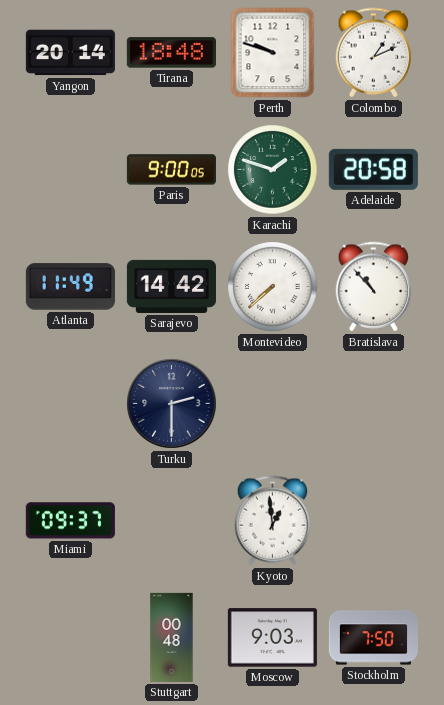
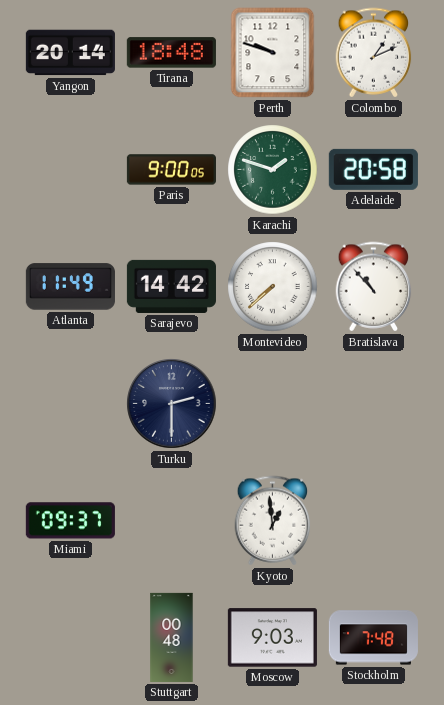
Stockholm: 7:50 -> 7:48
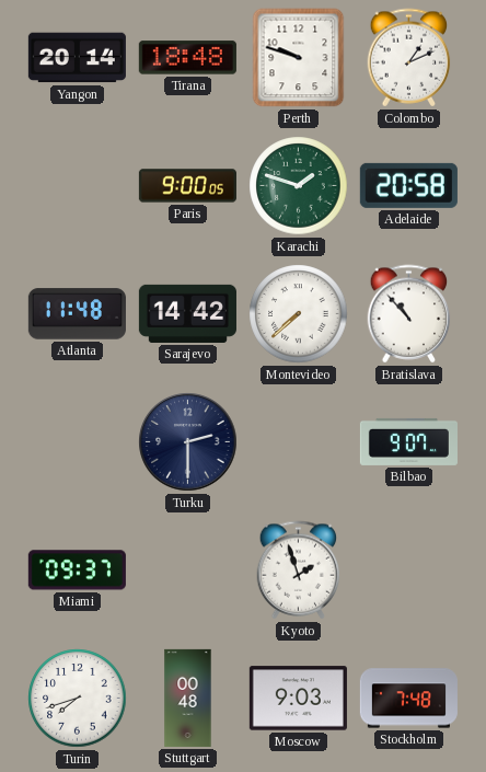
Atlanta: 11:49 -> 11:48
Bilbao: none -> 9:07
Kyoto: 12:59 -> 1:57
Turin: none -> 7:42
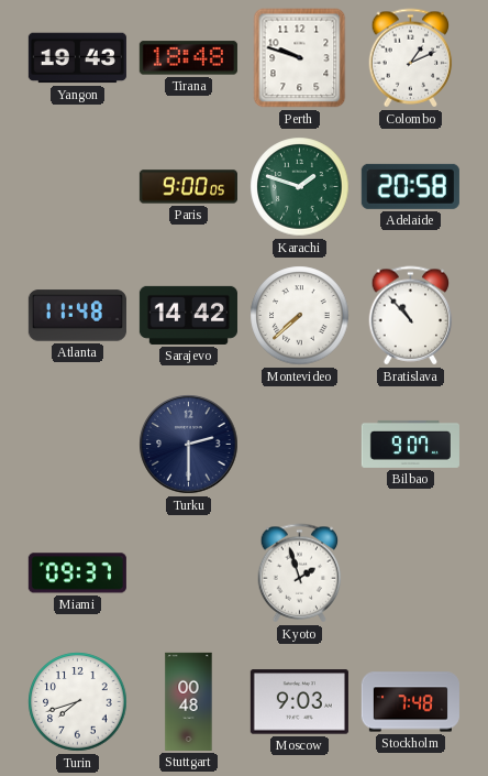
Yangon: 20:14 -> 19:43
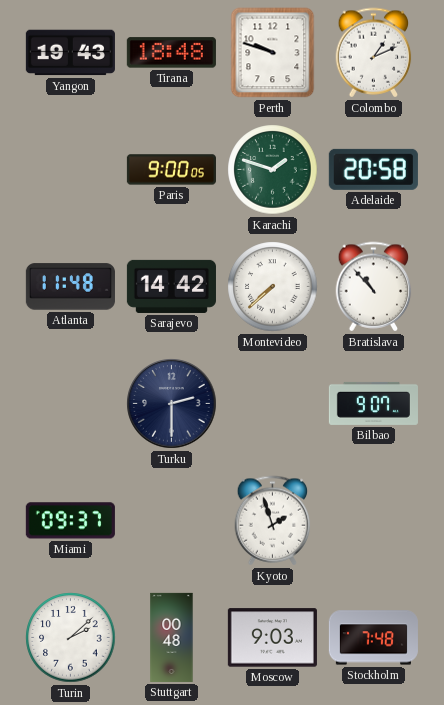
Turin: 7:42 -> 2:08
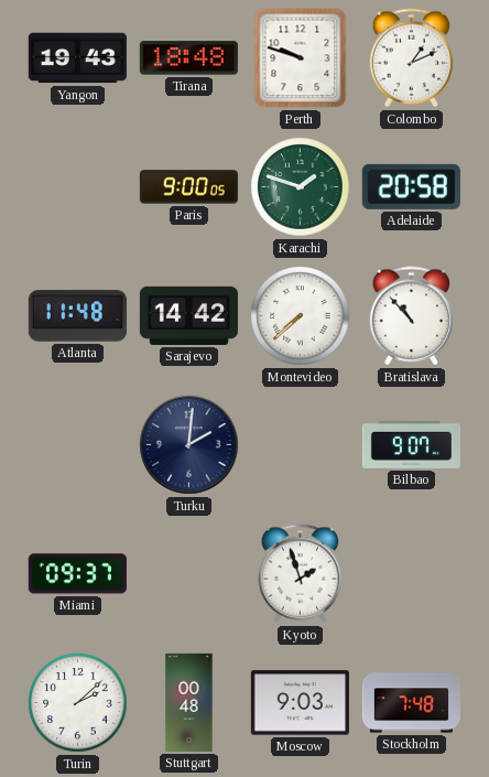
Turku: 2:30 -> 2:01
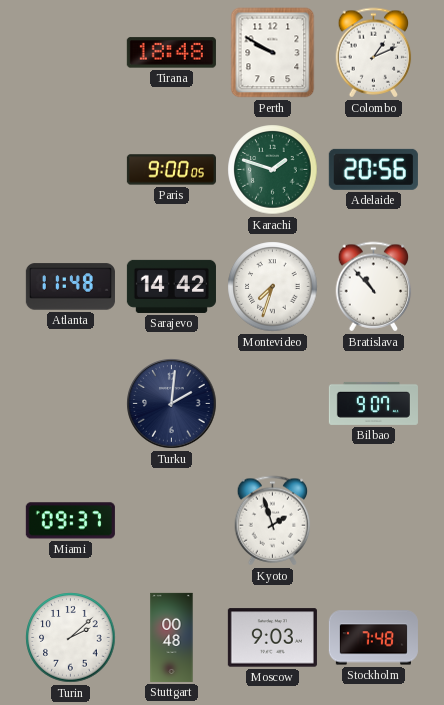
Yangon: 19:43 -> none
Perth: 9:48 -> 9:50
Adelaide: 20:58 -> 20:56
Montevideo: 7:38 -> 7:33
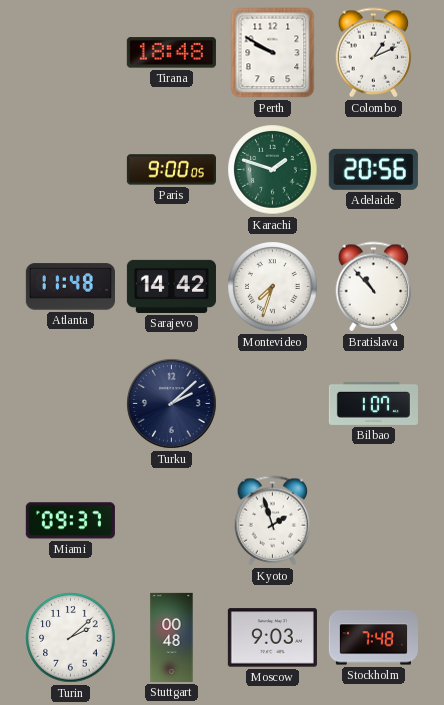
Turku: 2:01 -> 2:08
Bilbao: 9:07 -> 1:07
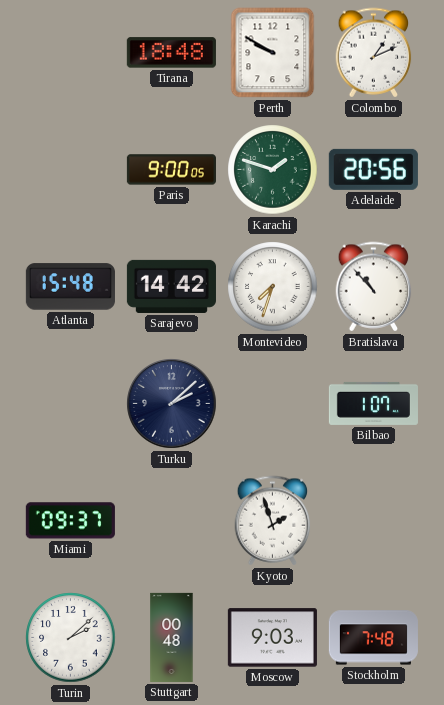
Atlanta: 11:48 -> 15:48
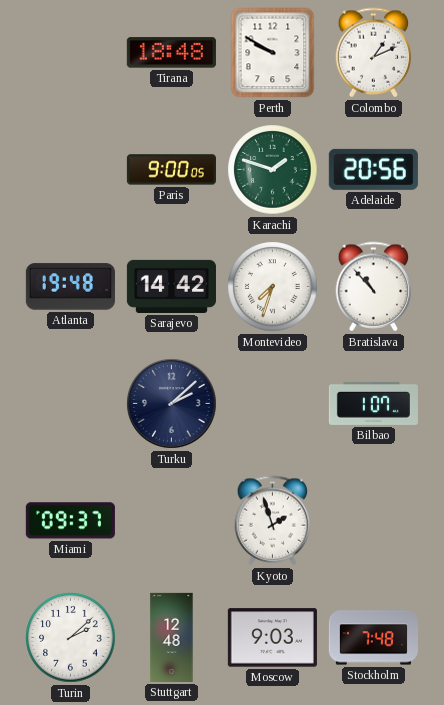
Atlanta: 15:48 -> 19:48
Stuttgart: 00:48 -> 12:48
